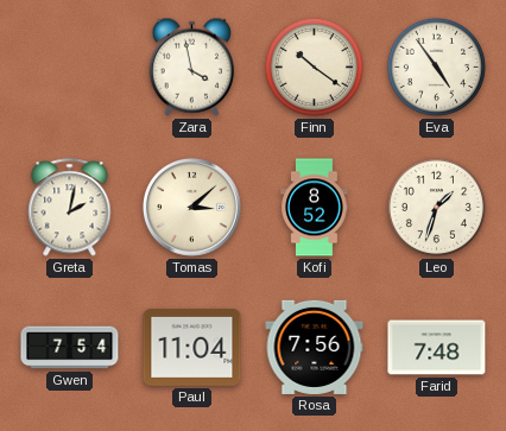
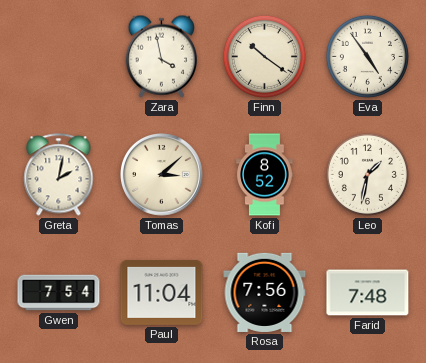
Leo: 1:33 -> 1:32
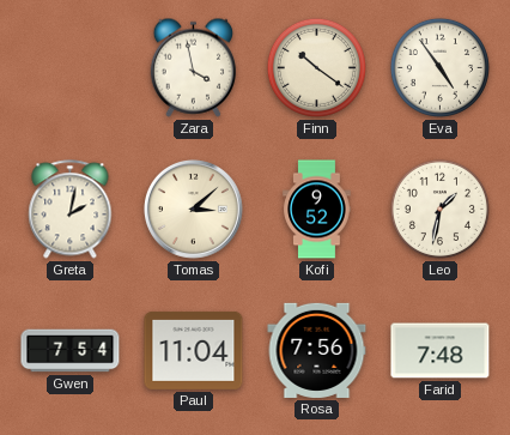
Kofi: 8:52 -> 9:52
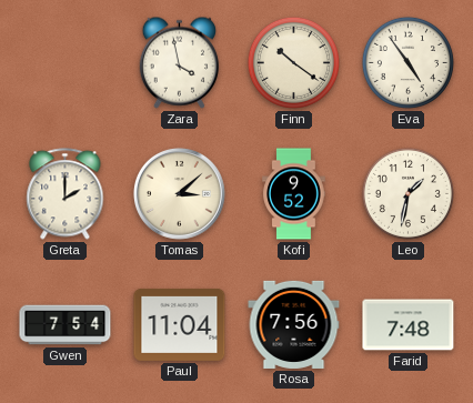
Greta: 2:02 -> 2:00
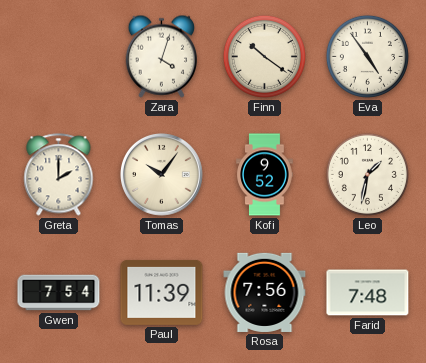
Zara: 3:58 -> 4:03
Tomas: 3:08 -> 10:06
Paul: 11:04 -> 11:39
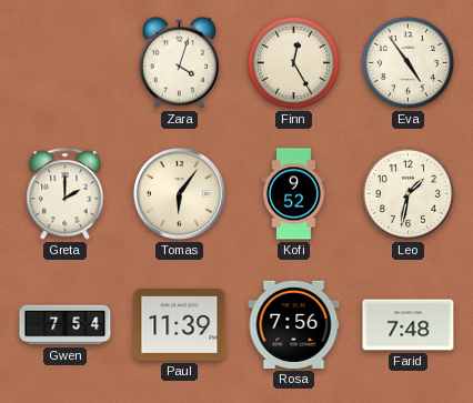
Finn: 10:21 -> 12:25
Tomas: 10:06 -> 6:06
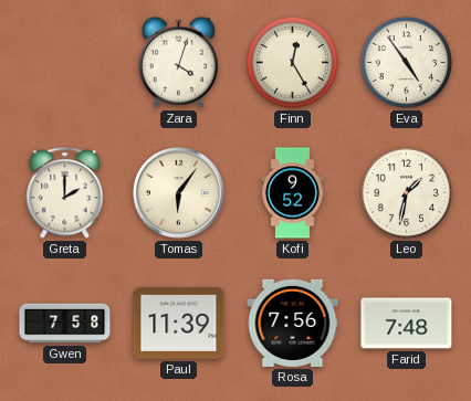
Gwen: 7:54 -> 7:58
